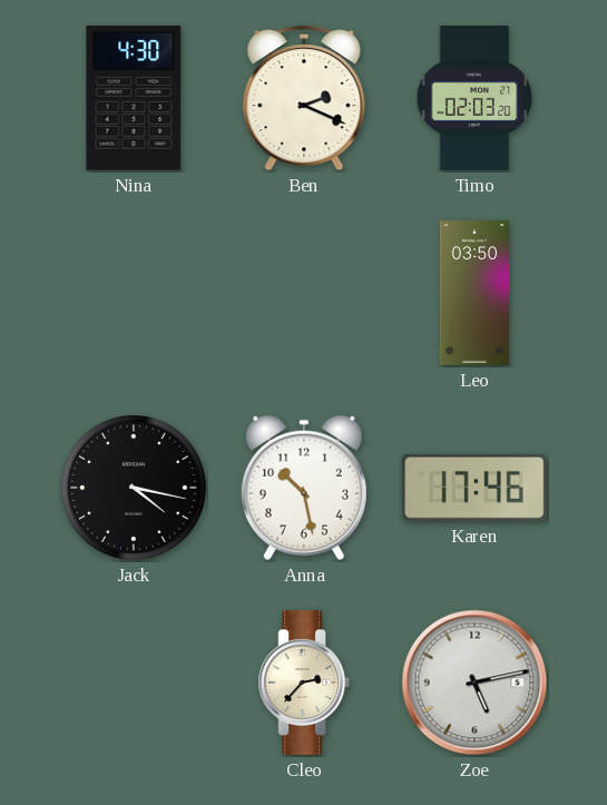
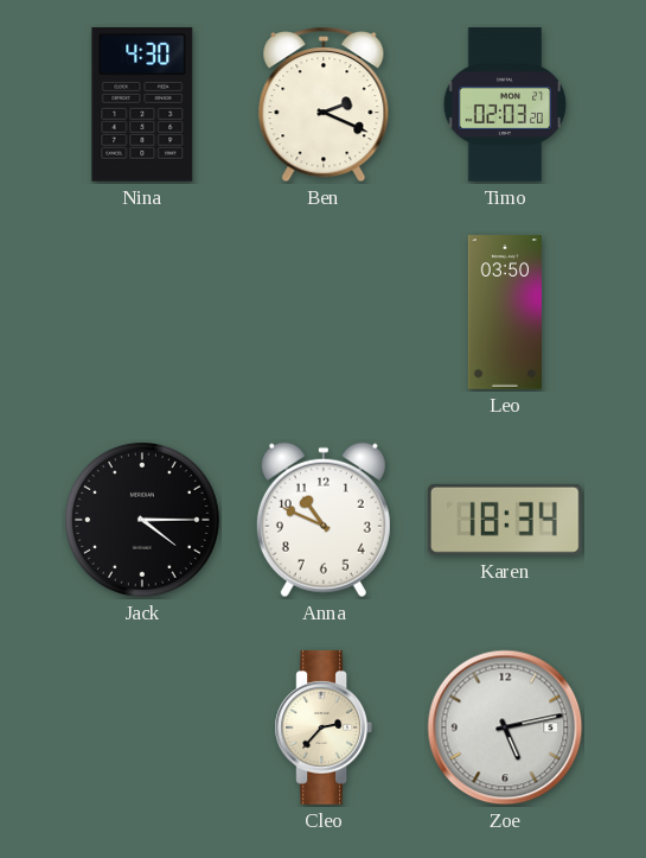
Jack: 4:17 -> 4:15
Anna: 10:28 -> 10:49
Karen: 17:46 -> 18:34
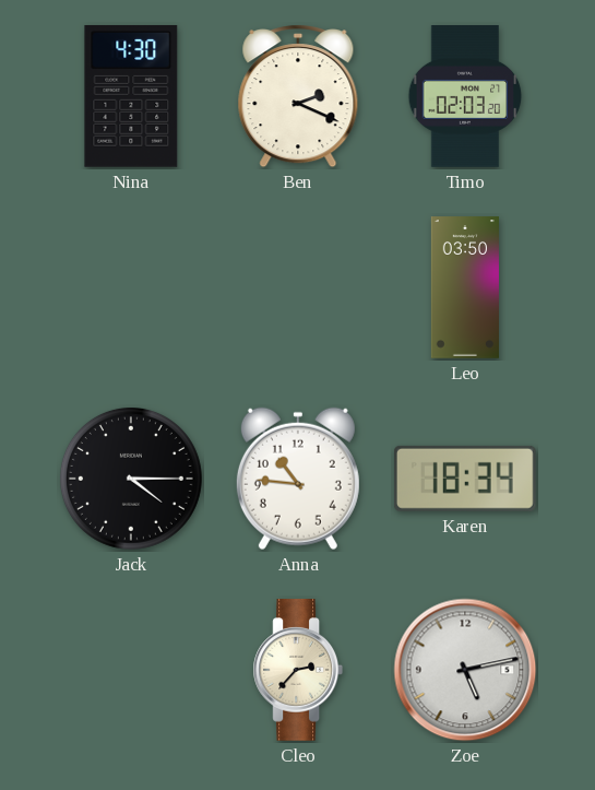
Anna: 10:49 -> 10:46
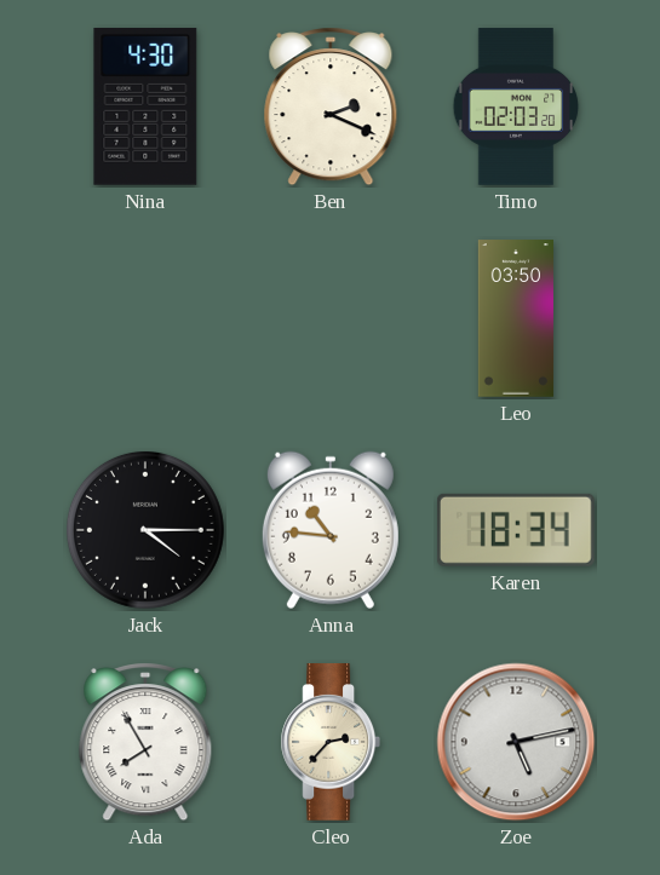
Ada: none -> 7:55
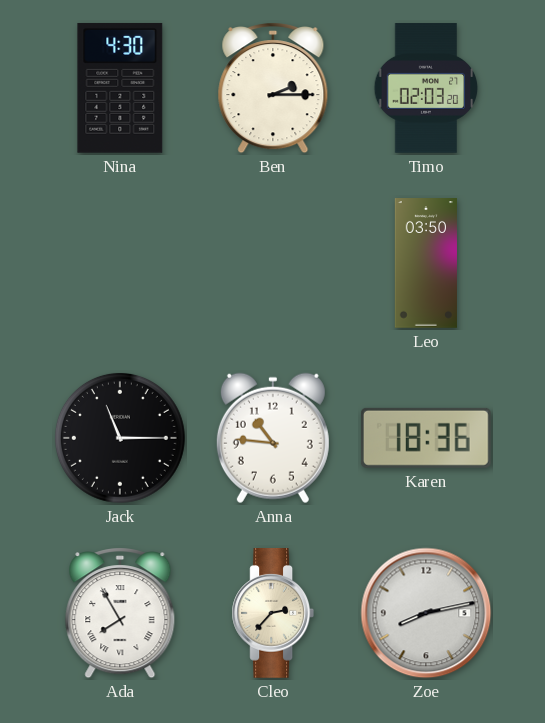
Ben: 2:19 -> 2:15
Jack: 4:15 -> 11:15
Karen: 18:34 -> 18:36
Zoe: 5:13 -> 8:13
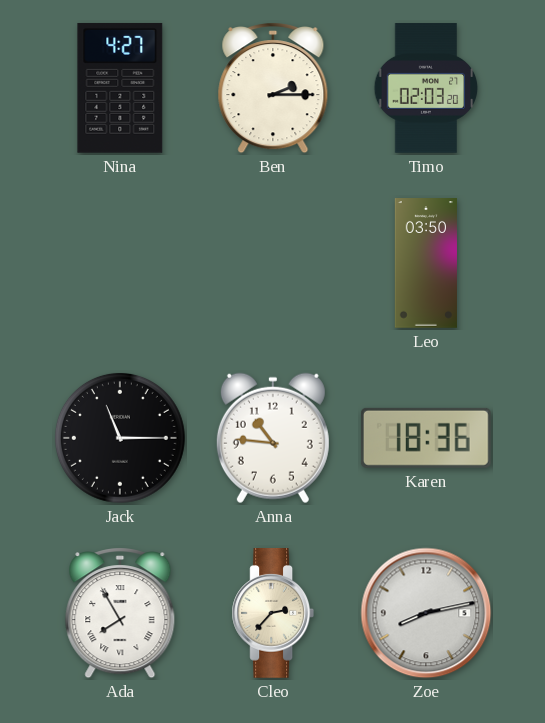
Nina: 4:30 -> 4:27
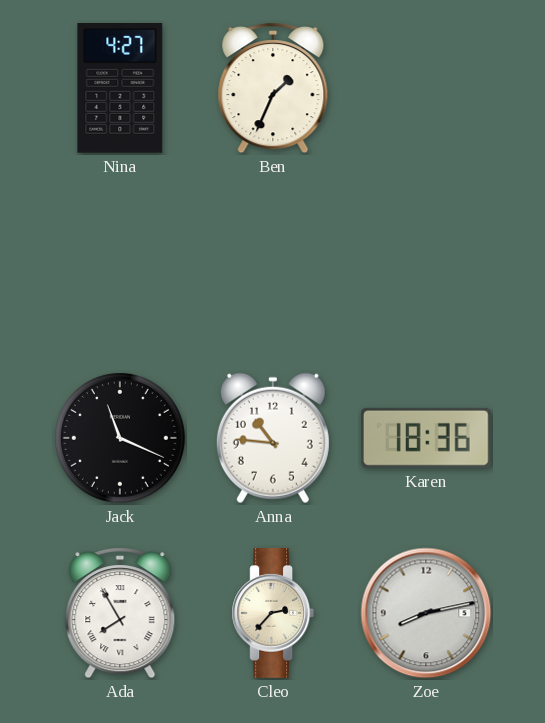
Ben: 2:15 -> 1:34
Timo: 02:03 -> none
Leo: 03:50 -> none
Jack: 11:15 -> 11:19
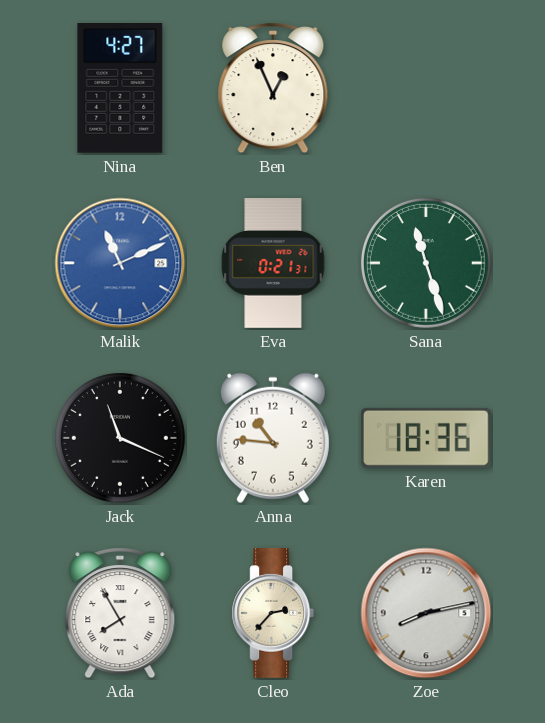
Ben: 1:34 -> 12:56
Malik: none -> 11:11
Eva: none -> 0:21
Sana: none -> 11:27
